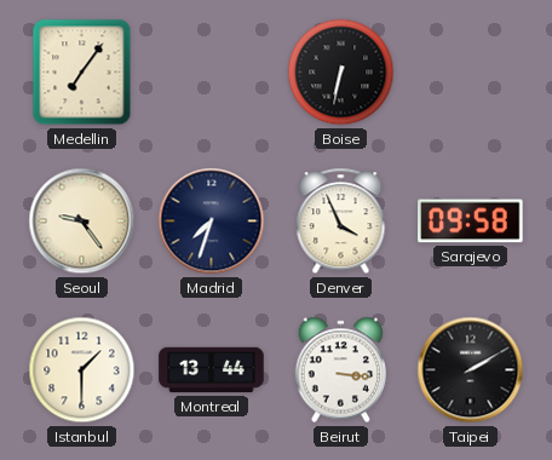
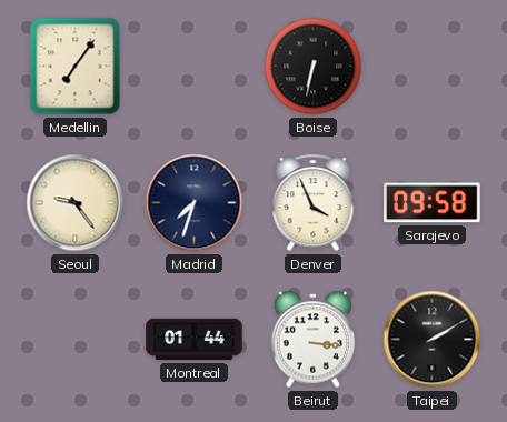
Istanbul: 1:30 -> none
Montreal: 13:44 -> 01:44
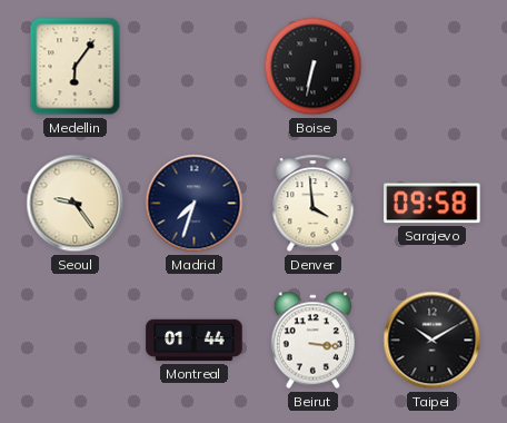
Medellin: 7:06 -> 6:06
Denver: 3:56 -> 3:59
Taipei: 2:10 -> 10:10
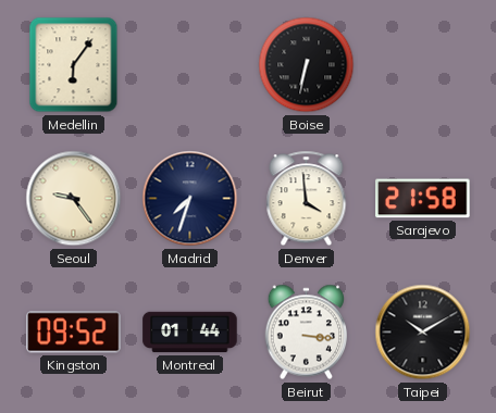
Sarajevo: 09:58 -> 21:58
Kingston: none -> 09:52
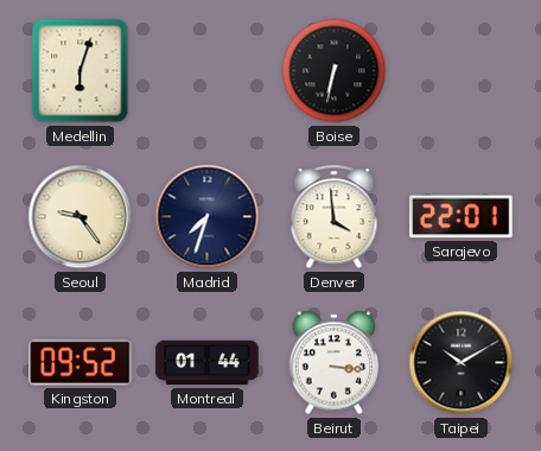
Medellin: 6:06 -> 6:03
Sarajevo: 21:58 -> 22:01
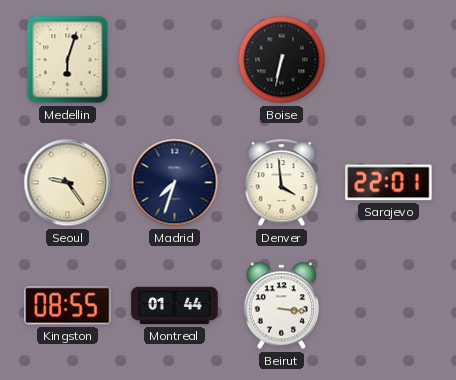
Kingston: 09:52 -> 08:55
Taipei: 10:10 -> none
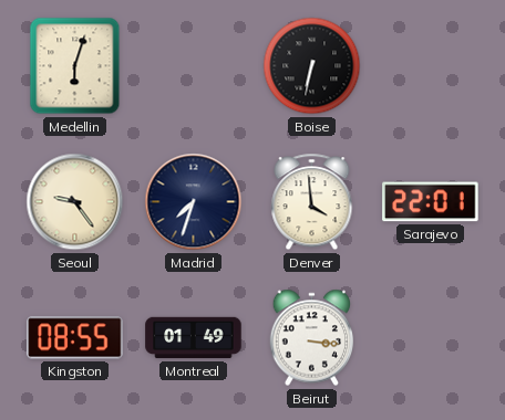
Montreal: 01:44 -> 01:49
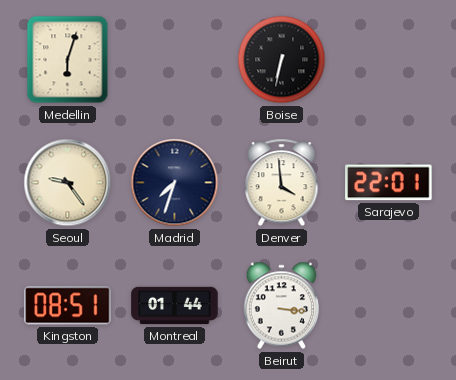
Kingston: 08:55 -> 08:51
Montreal: 01:49 -> 01:44
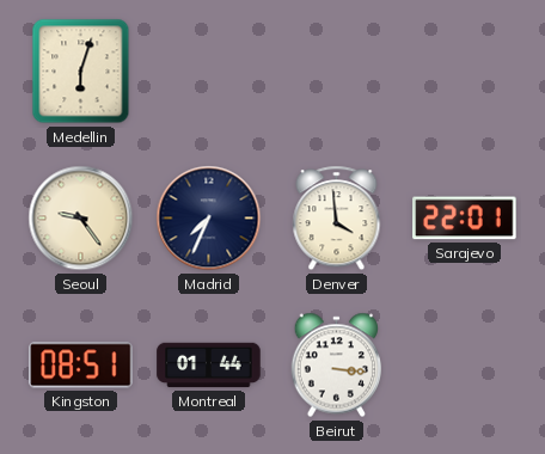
Boise: 6:32 -> none
Madrid: 7:33 -> 7:34
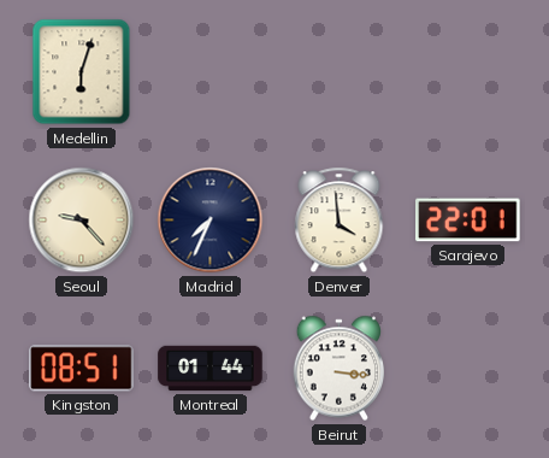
Seoul: 9:24 -> 9:23
